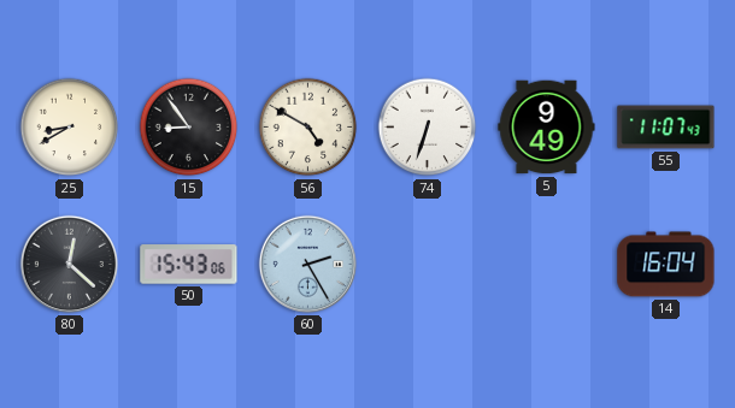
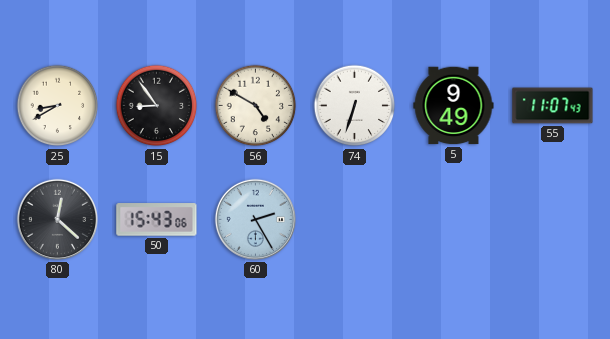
14: 16:04 -> none
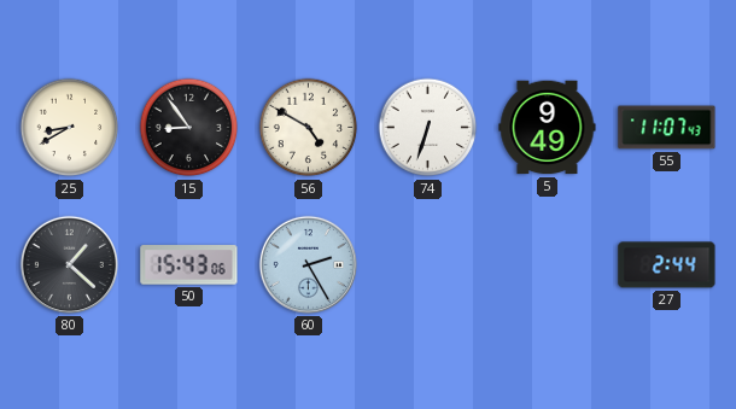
80: 12:22 -> 1:22
27: none -> 2:44
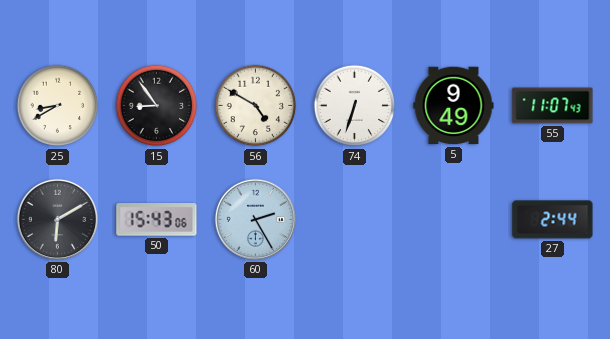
80: 1:22 -> 6:10
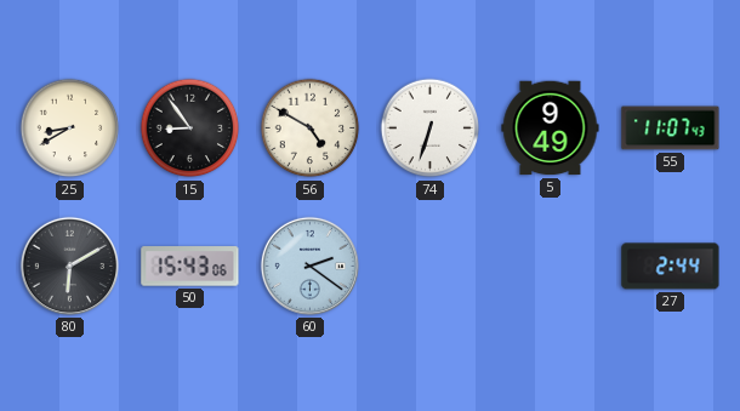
60: 2:25 -> 2:21
